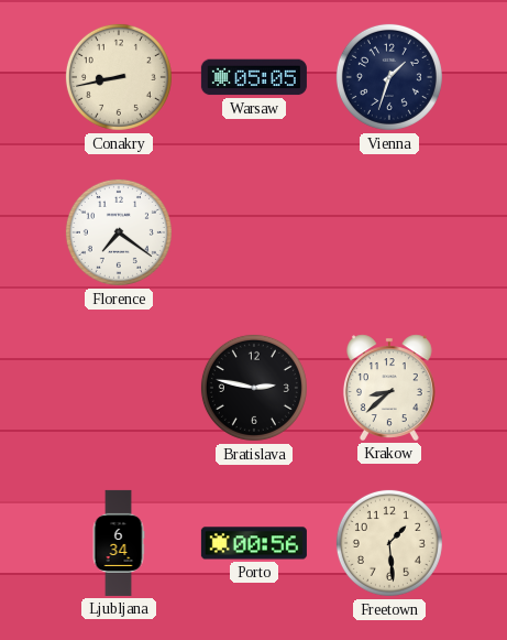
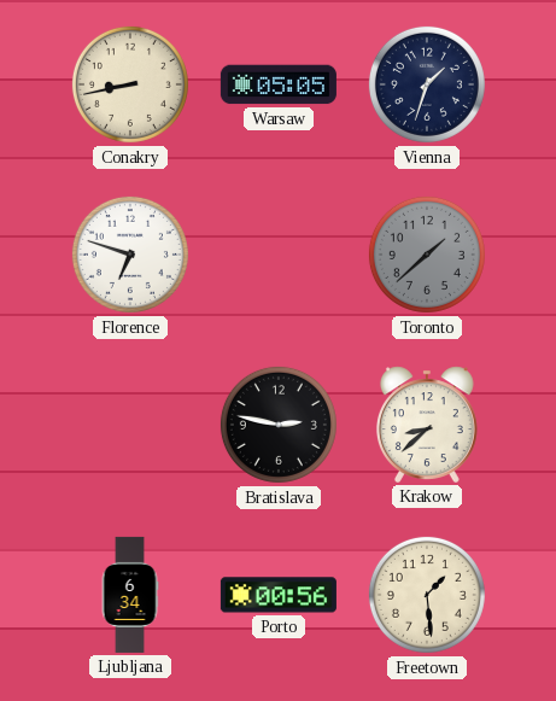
Florence: 7:21 -> 6:48
Toronto: none -> 1:38
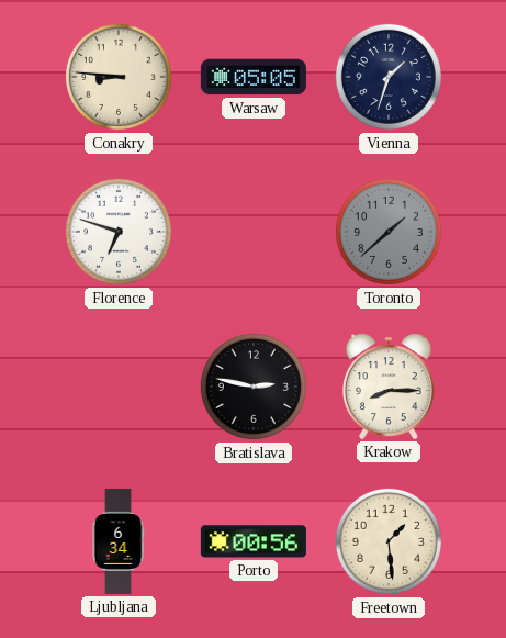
Conakry: 8:43 -> 8:46
Krakow: 8:38 -> 8:15
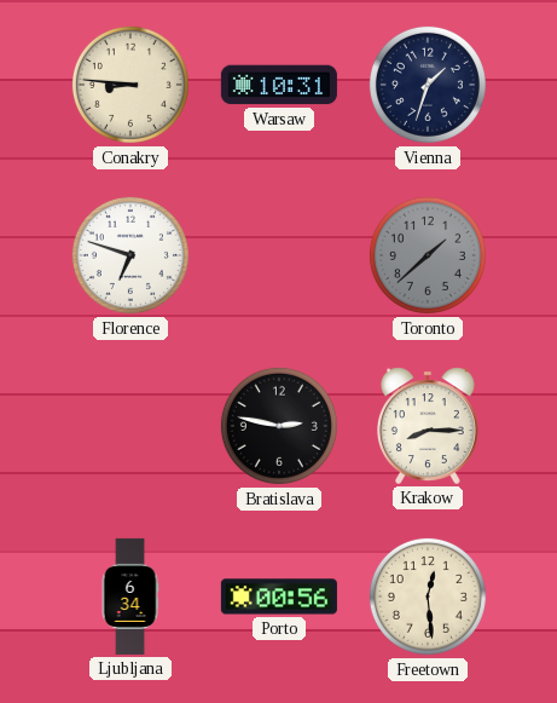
Warsaw: 05:05 -> 10:31
Freetown: 1:29 -> 12:29
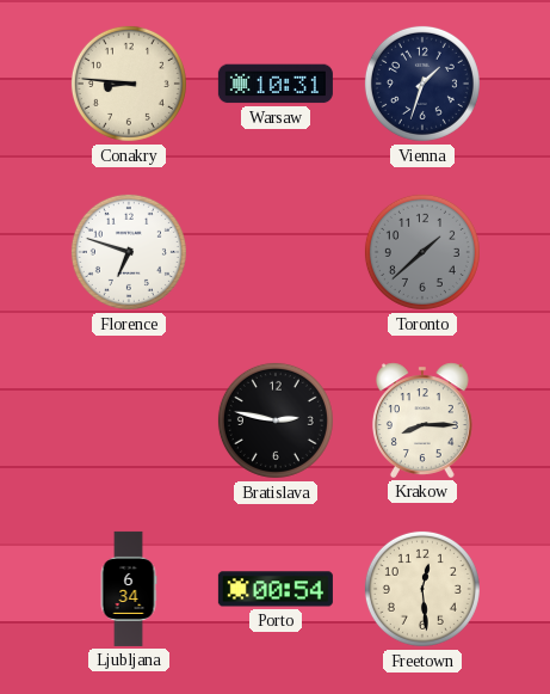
Porto: 00:56 -> 00:54
